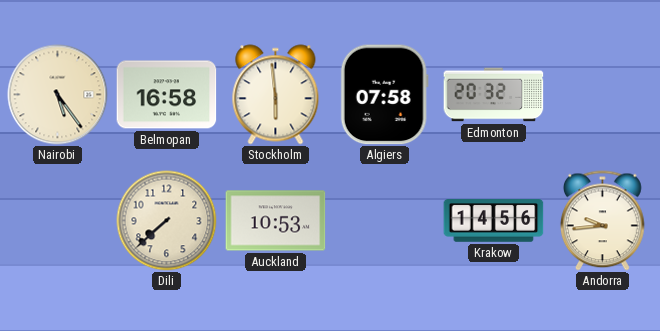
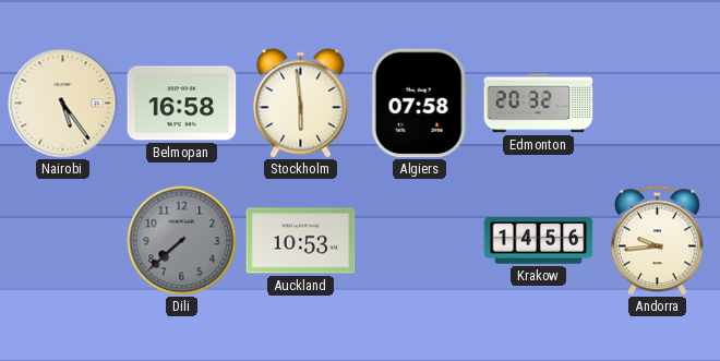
Dili dial: cream -> grey
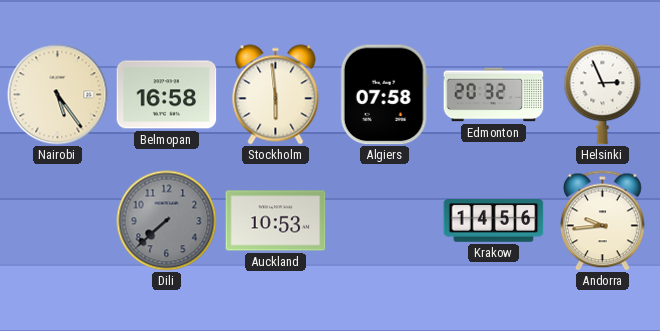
Helsinki: none -> 2:56
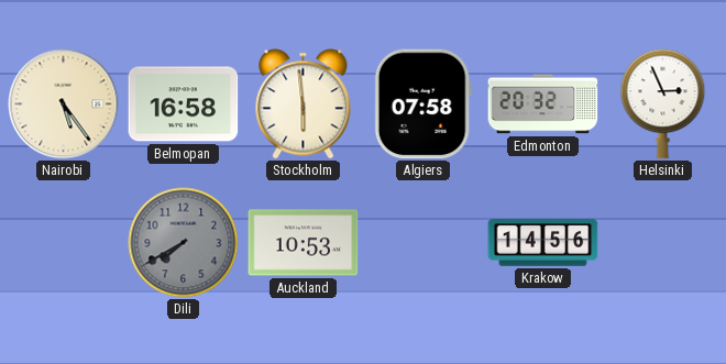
Dili: 7:38 -> 7:40
Andorra: 9:44 -> none
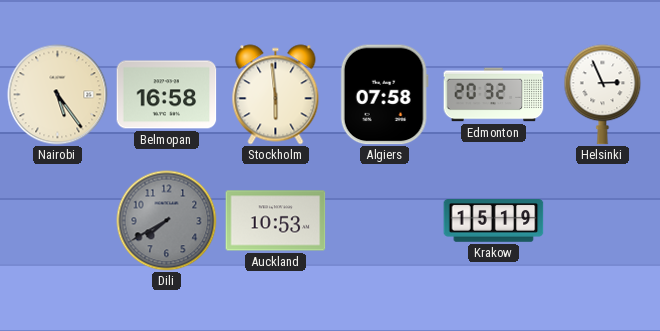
Krakow: 14:56 -> 15:19
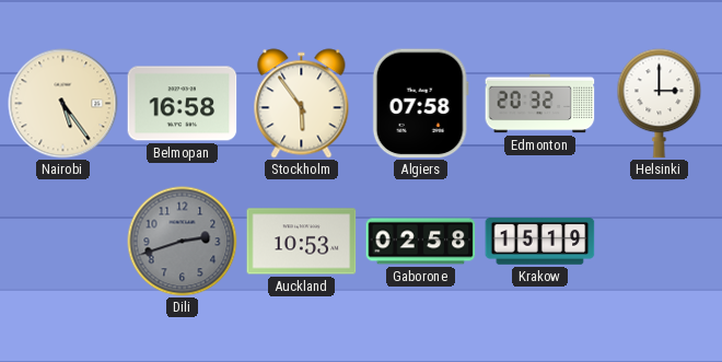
Stockholm: 5:59 -> 5:54
Helsinki: 2:56 -> 3:00
Dili: 7:40 -> 2:42
Gaborone: none -> 02:58
